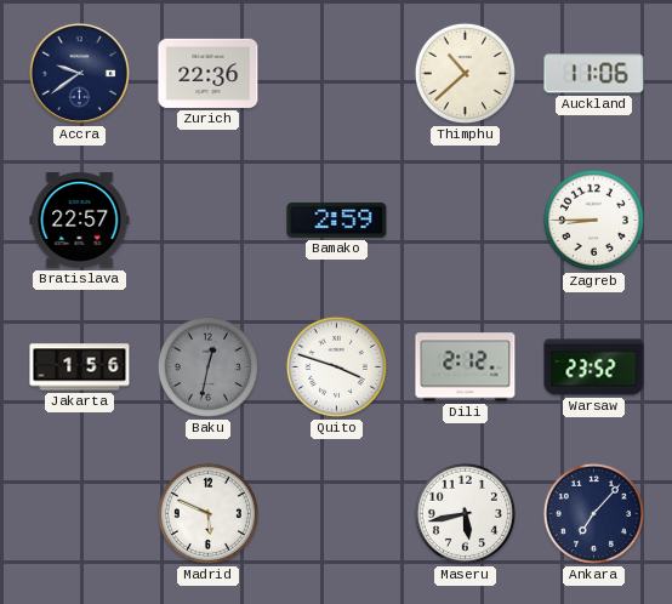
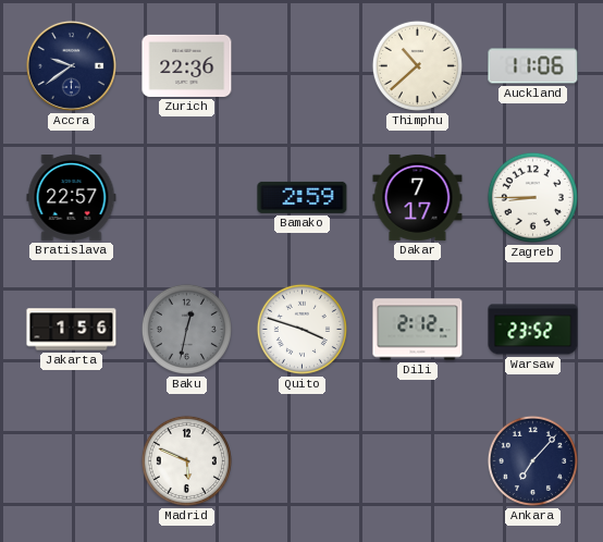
Dakar: none -> 7:17
Maseru: 5:43 -> none
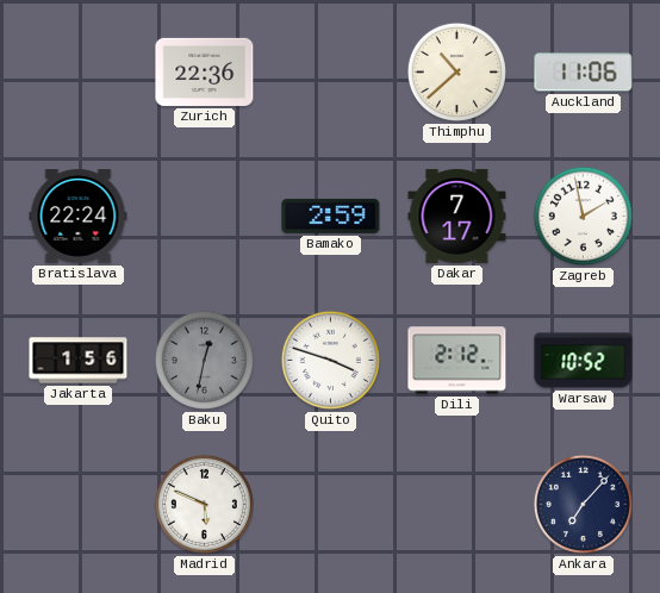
Accra: 9:39 -> none
Bratislava: 22:57 -> 22:24
Zagreb: 8:45 -> 1:58
Warsaw: 23:52 -> 10:52
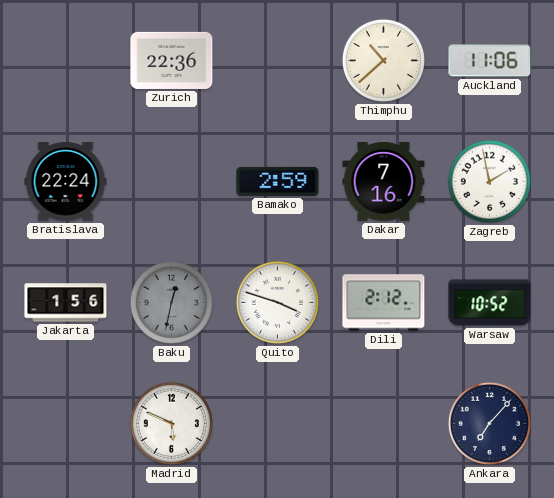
Dakar: 7:17 -> 7:16
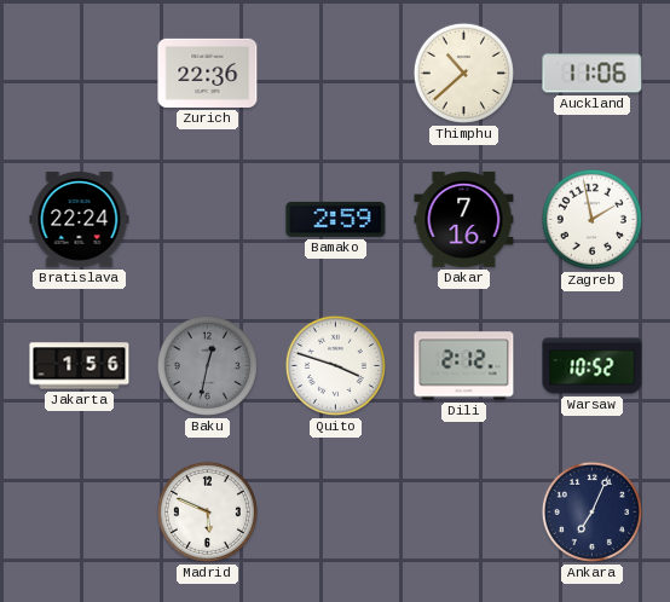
Ankara: 7:07 -> 7:04
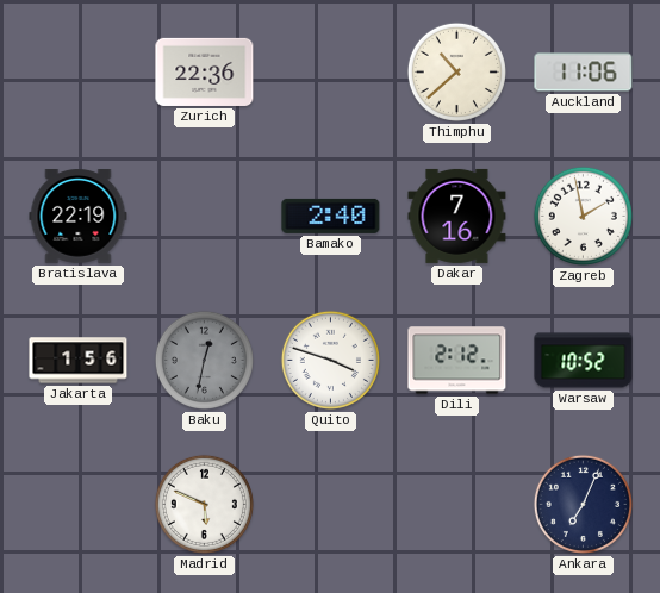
Bratislava: 22:24 -> 22:19
Bamako: 2:59 -> 2:40
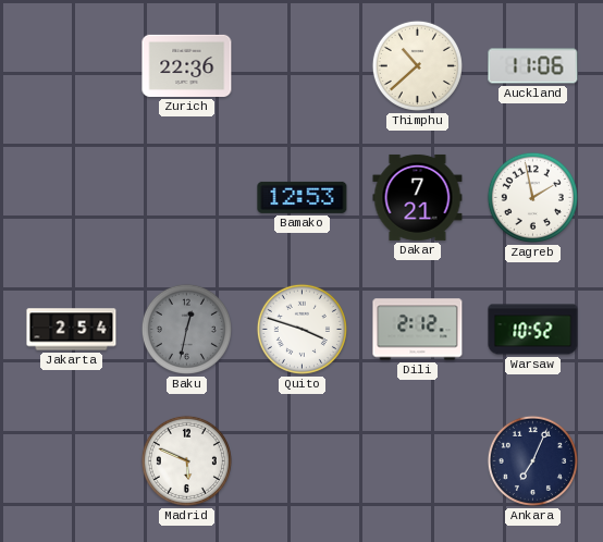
Bratislava: 22:19 -> none
Bamako: 2:40 -> 12:53
Dakar: 7:16 -> 7:21
Jakarta: 1:56 -> 2:54
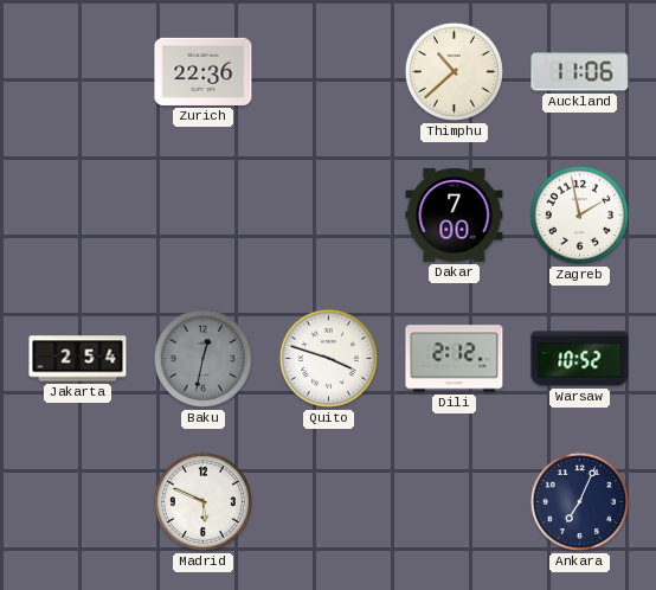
Bamako: 12:53 -> none
Dakar: 7:21 -> 7:00
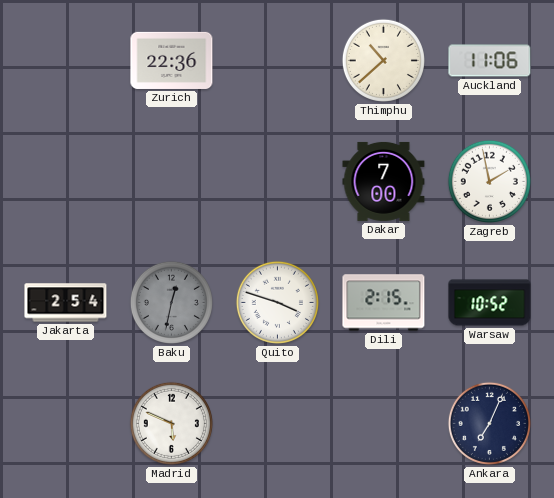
Dili: 2:12 -> 2:15
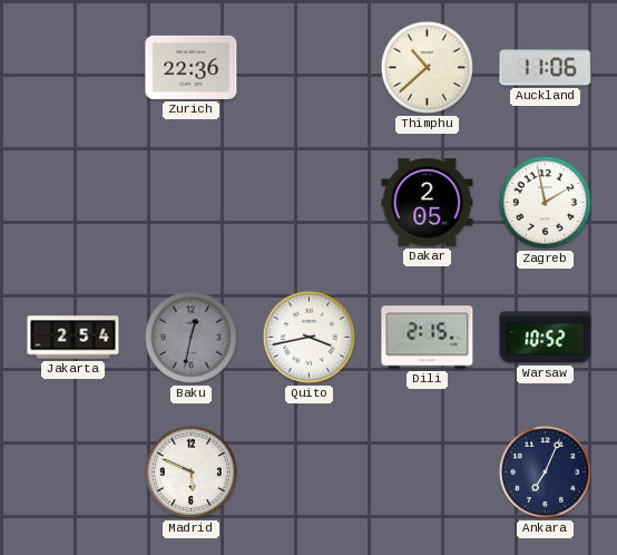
Dakar: 7:00 -> 2:05
Quito: 3:48 -> 3:43
